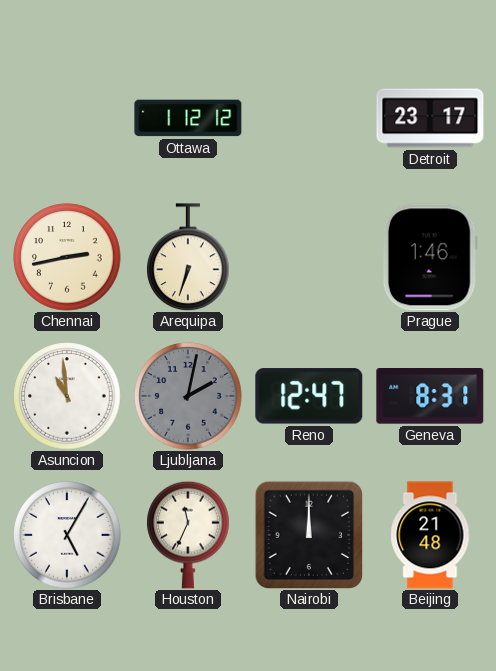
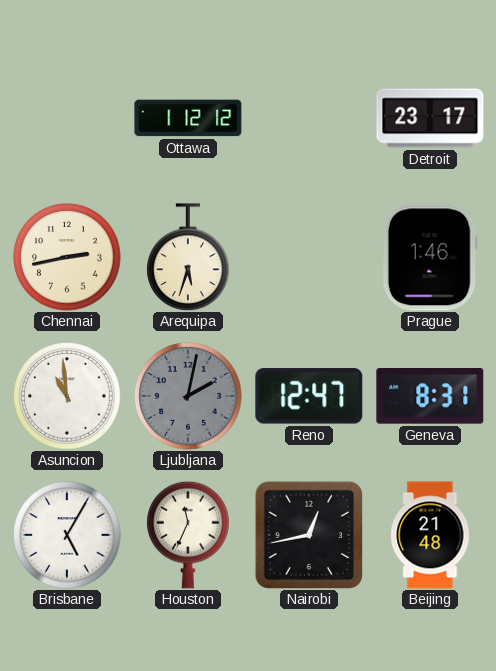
Arequipa: 6:33 -> 5:33
Nairobi: 12:00 -> 12:43
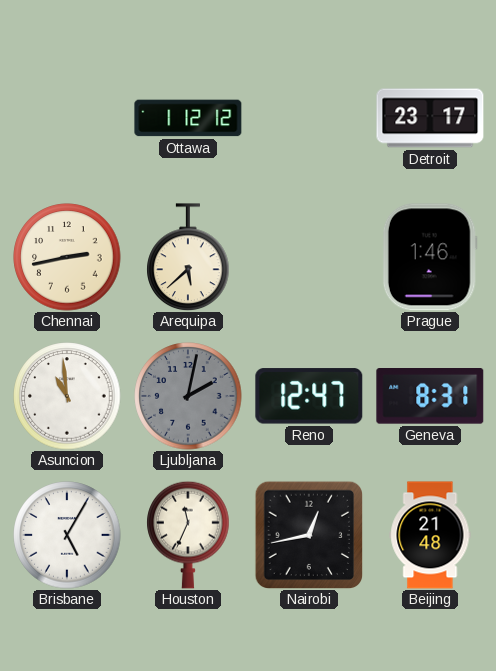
Arequipa: 5:33 -> 5:38
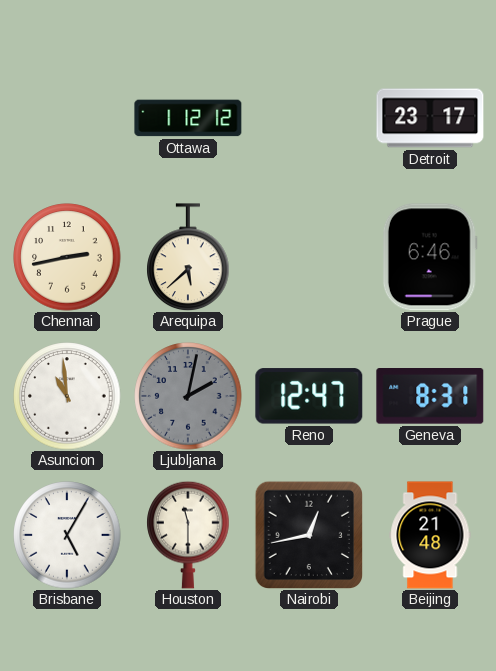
Prague: 1:46 -> 6:46
Houston: 11:34 -> 11:30
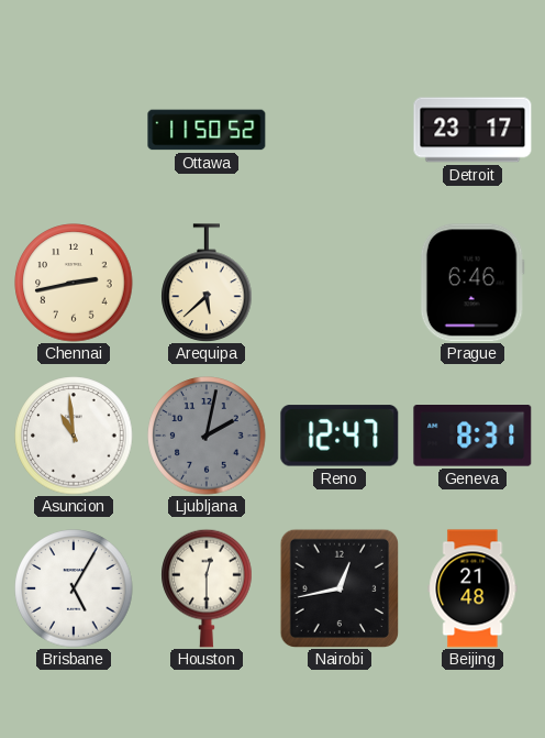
Ottawa: 1:12 -> 11:50
Houston: 11:30 -> 12:30
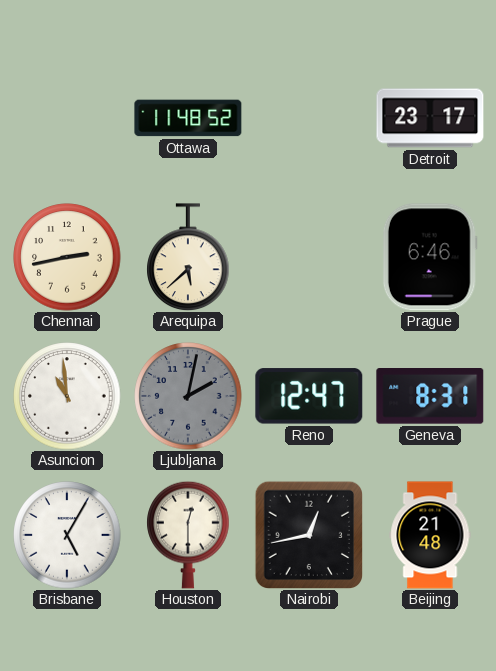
Ottawa: 11:50 -> 11:48
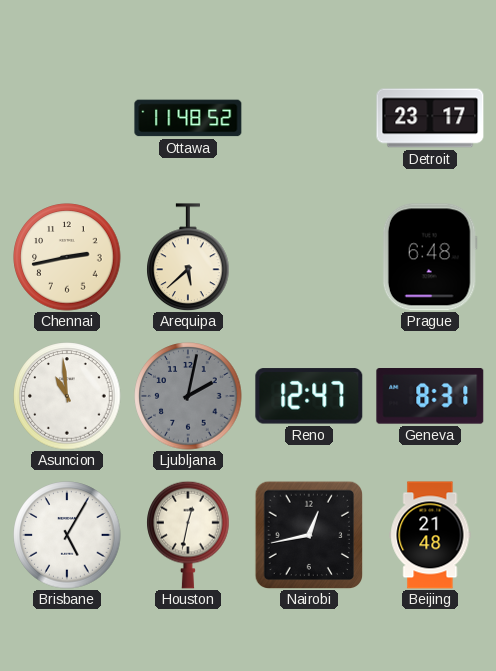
Prague: 6:46 -> 6:48
Houston: 12:30 -> 12:32
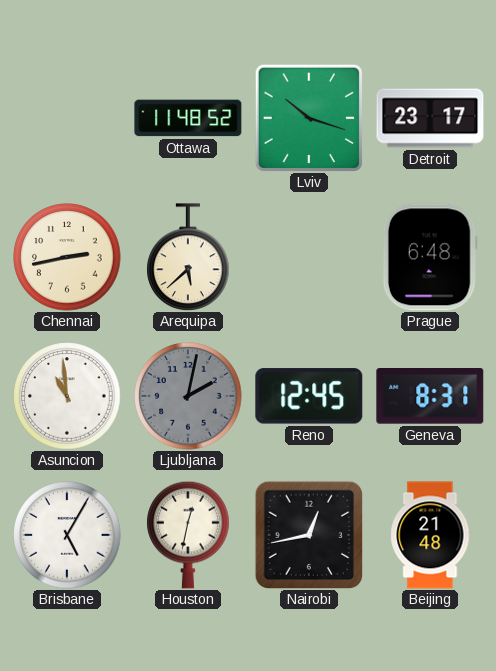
Lviv: none -> 10:18
Reno: 12:47 -> 12:45
